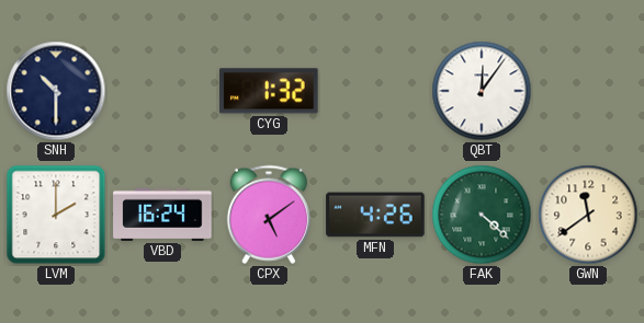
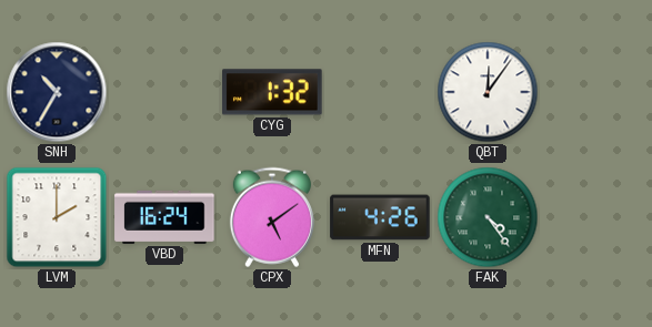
SNH: 10:30 -> 10:35
FAK: 4:22 -> 4:24
GWN: 11:39 -> none
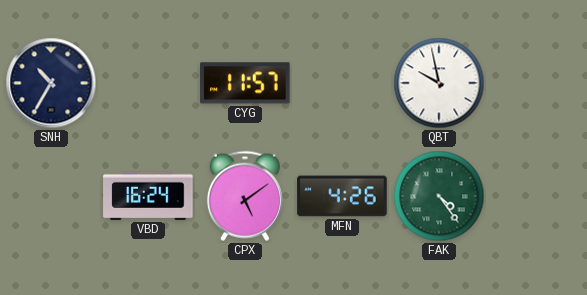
CYG: 1:32 -> 11:57
QBT: 12:06 -> 9:58
LVM: 2:00 -> none
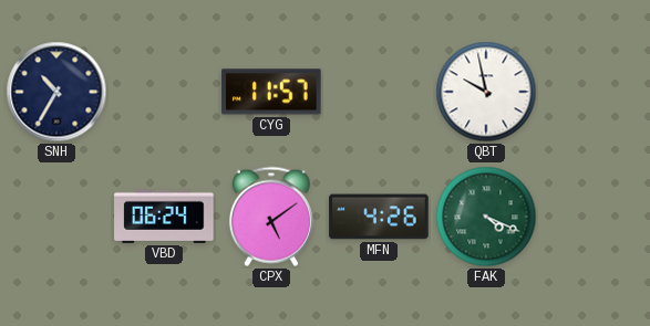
VBD: 16:24 -> 06:24
FAK: 4:24 -> 4:19
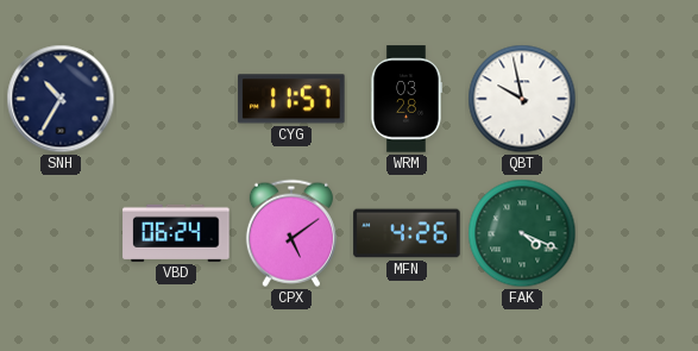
WRM: none -> 03:28
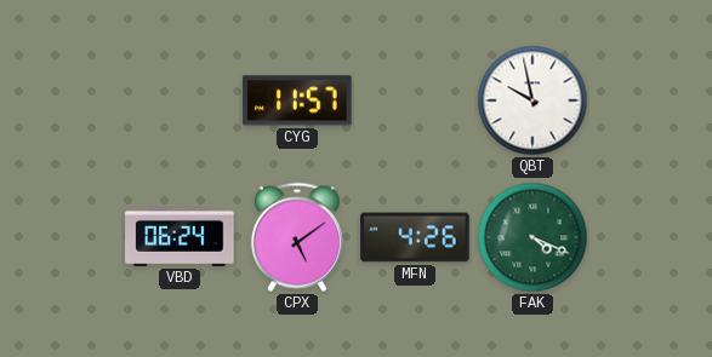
SNH: 10:35 -> none
WRM: 03:28 -> none
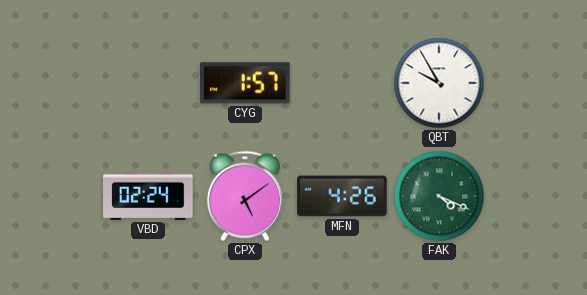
CYG: 11:57 -> 1:57
QBT: 9:58 -> 9:55
VBD: 06:24 -> 02:24
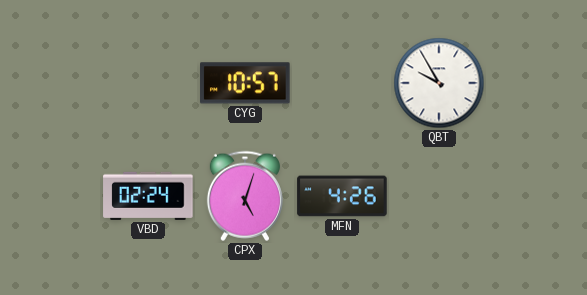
CYG: 1:57 -> 10:57
CPX: 5:09 -> 5:03
FAK: 4:19 -> none
